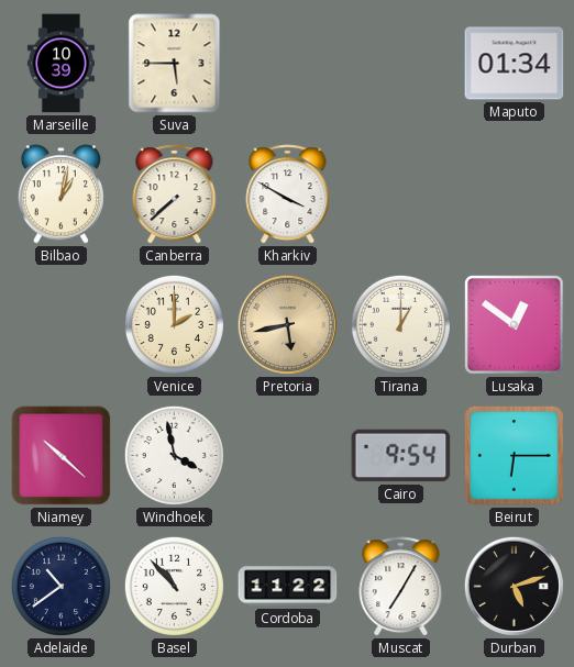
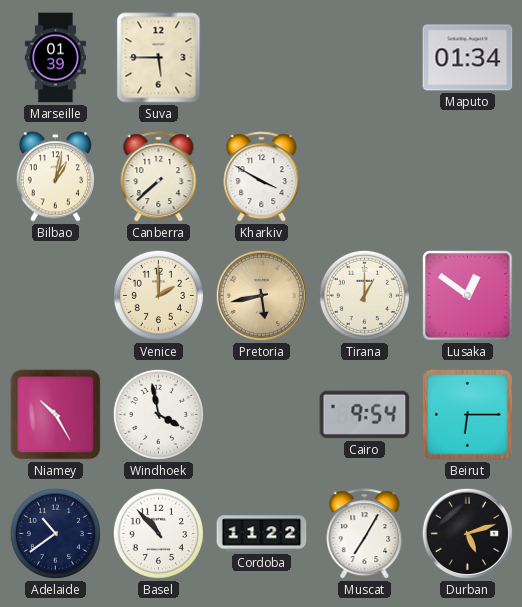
Marseille: 10:39 -> 01:39
Niamey: 10:22 -> 10:25
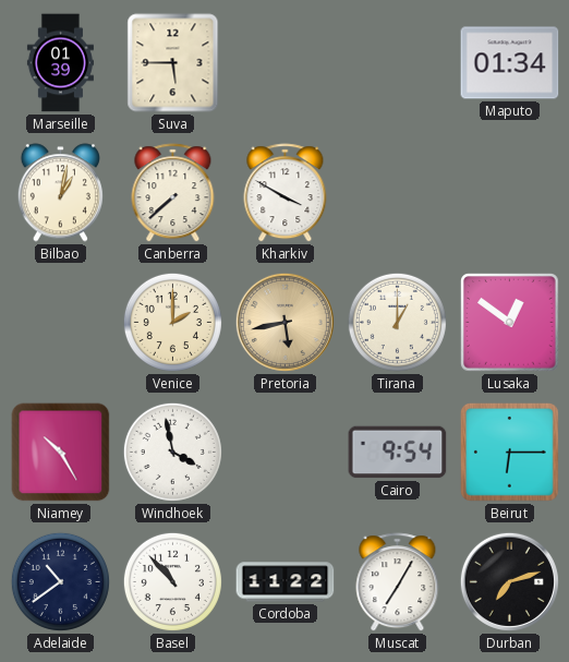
Durban: 5:12 -> 7:12
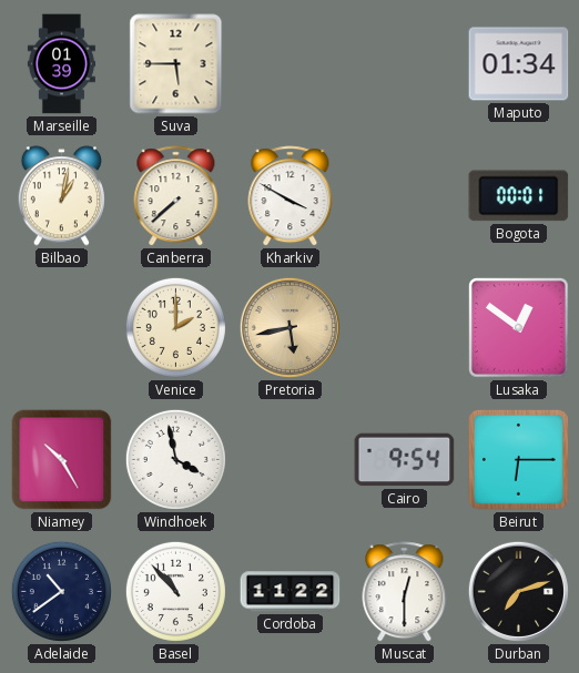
Bogota: none -> 00:01
Tirana: 1:00 -> none
Muscat: 7:05 -> 12:30
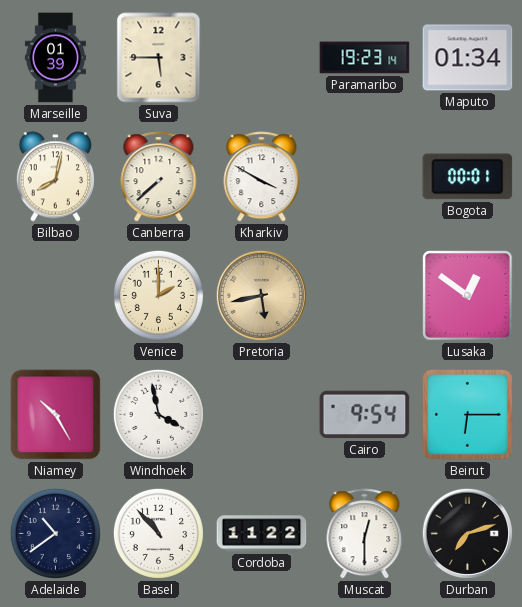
Paramaribo: none -> 19:23
Bilbao: 1:02 -> 8:02
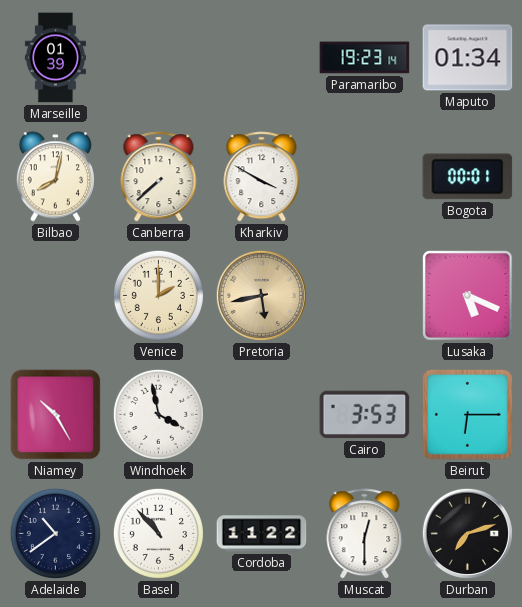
Suva: 5:45 -> none
Lusaka: 12:51 -> 5:19
Cairo: 9:54 -> 3:53
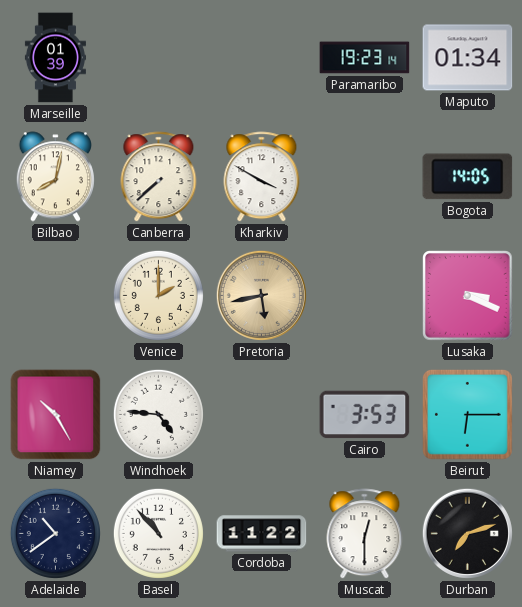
Bogota: 00:01 -> 14:05
Lusaka: 5:19 -> 3:19
Windhoek: 3:58 -> 4:46
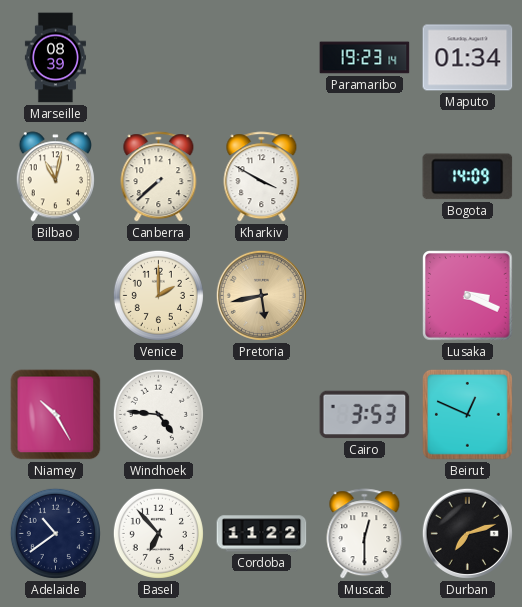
Marseille: 01:39 -> 08:39
Bilbao: 8:02 -> 11:02
Bogota: 14:05 -> 14:09
Beirut: 6:15 -> 12:49
Basel: 10:53 -> 6:53
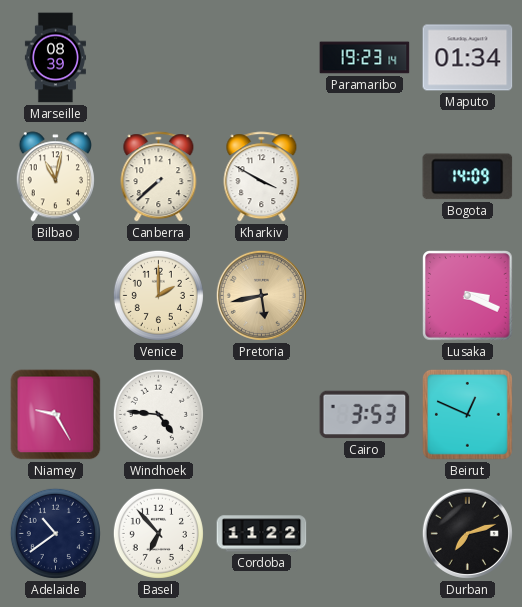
Niamey: 10:25 -> 9:25
Muscat: 12:30 -> none
